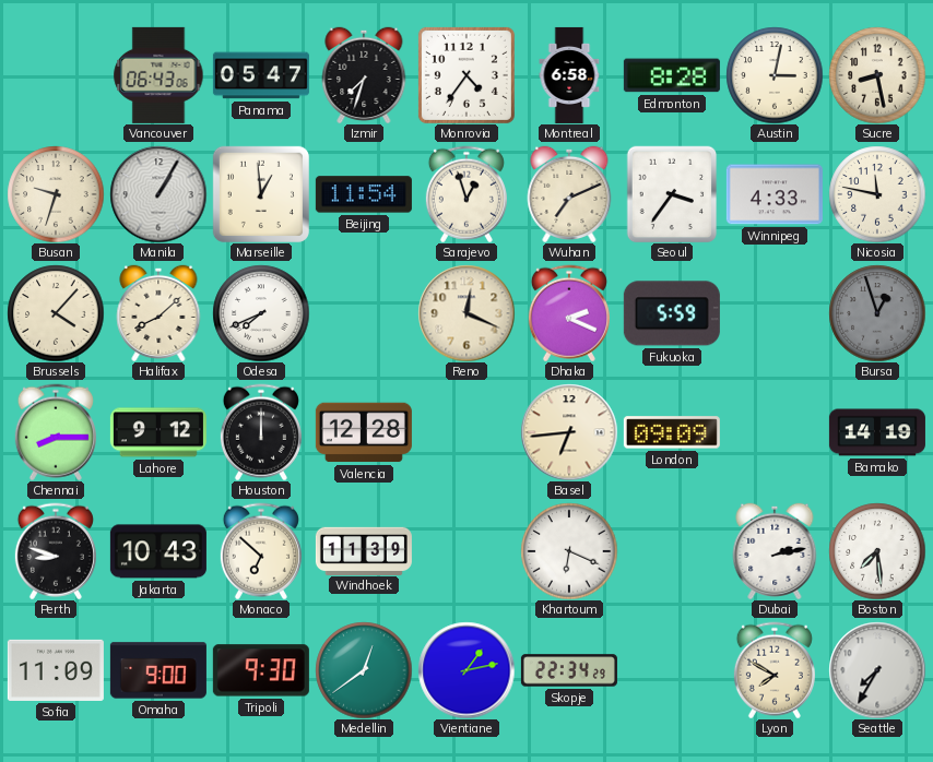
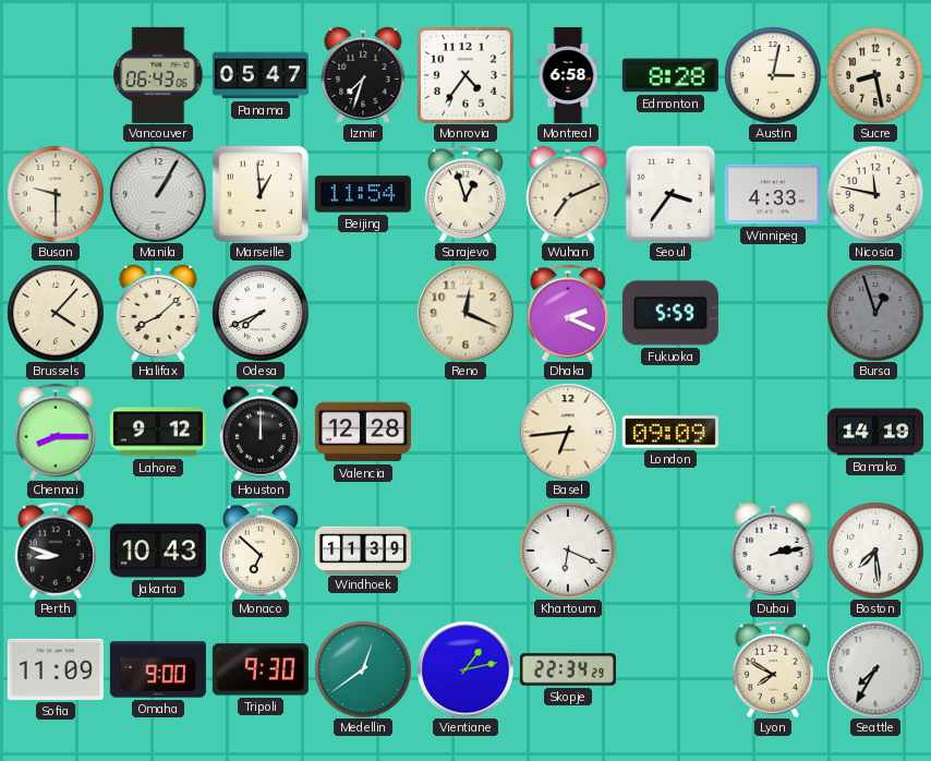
Busan: 9:33 -> 9:30
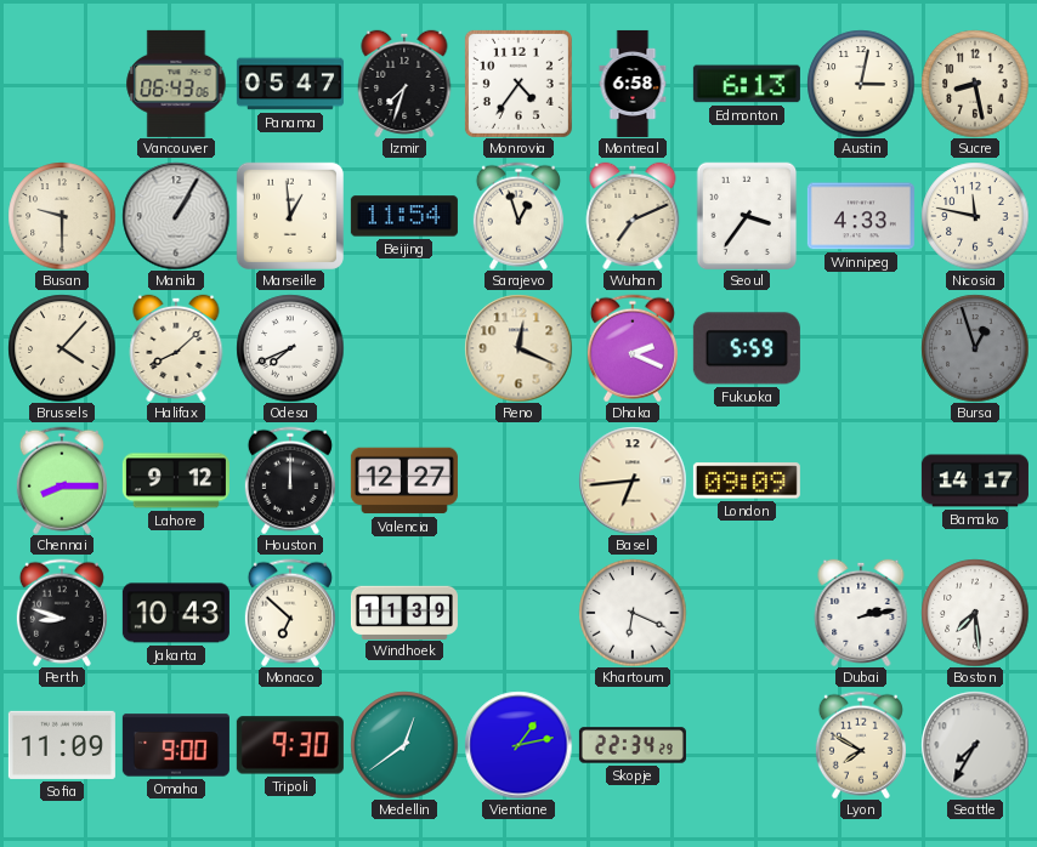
Edmonton: 8:28 -> 6:13
Valencia: 12:28 -> 12:27
Bamako: 14:19 -> 14:17
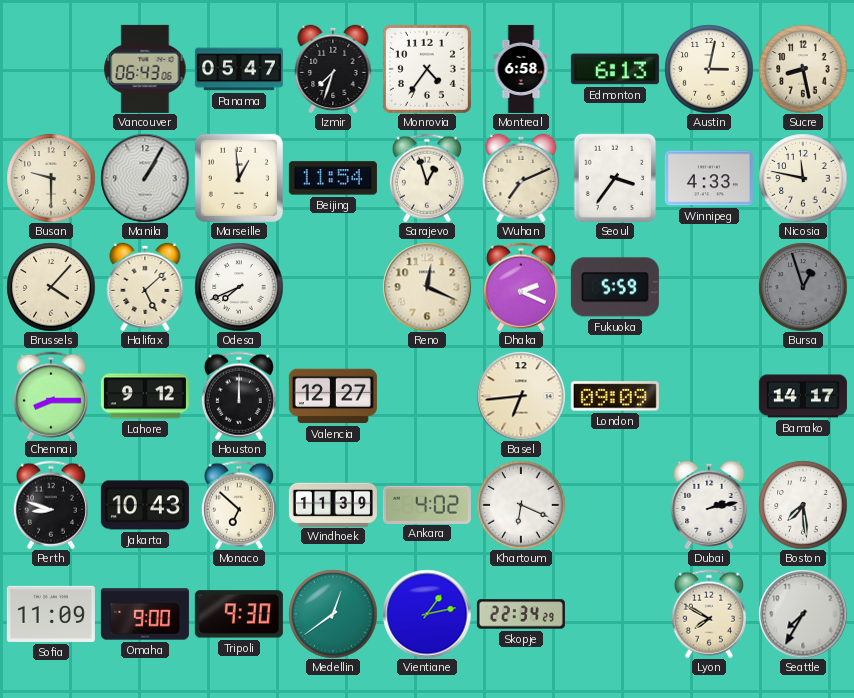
Halifax: 8:08 -> 5:08
Ankara: none -> 4:02
